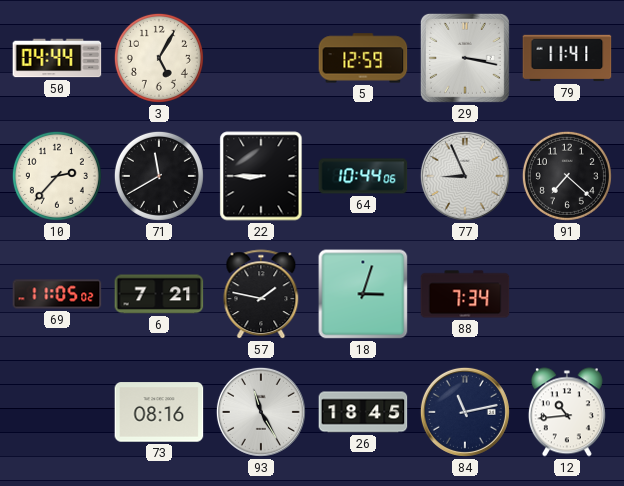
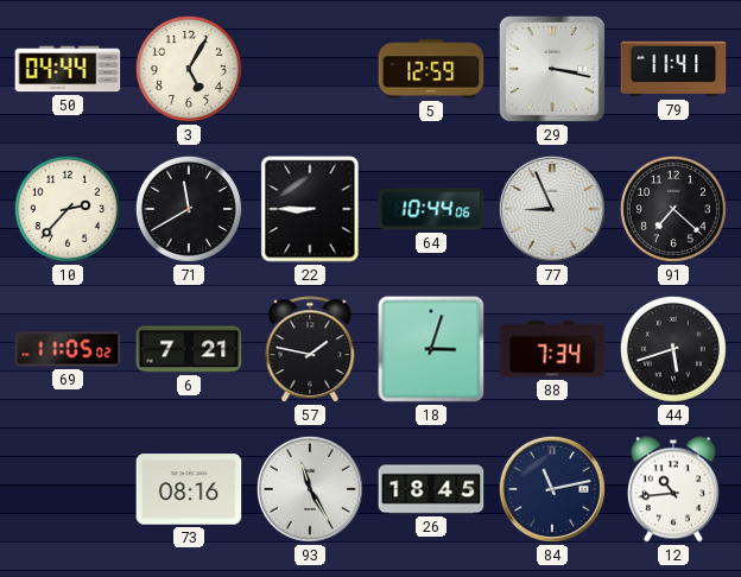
44: none -> 5:42
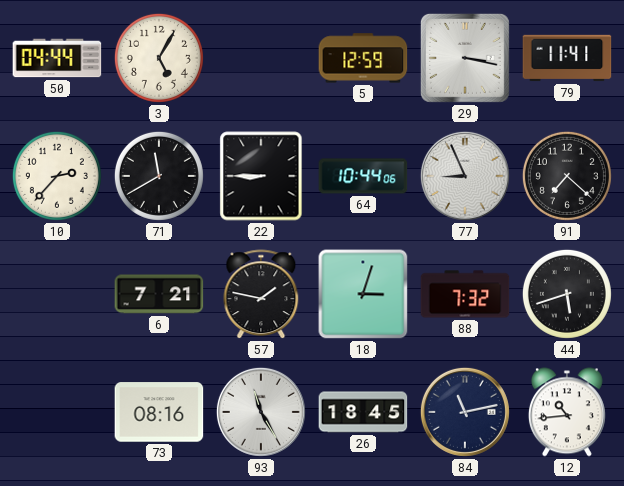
69: 11:05 -> none
88: 7:34 -> 7:32
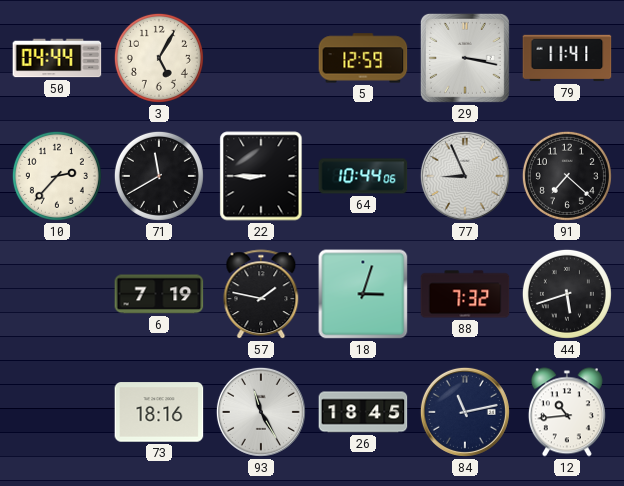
6: 7:21 -> 7:19
73: 08:16 -> 18:16
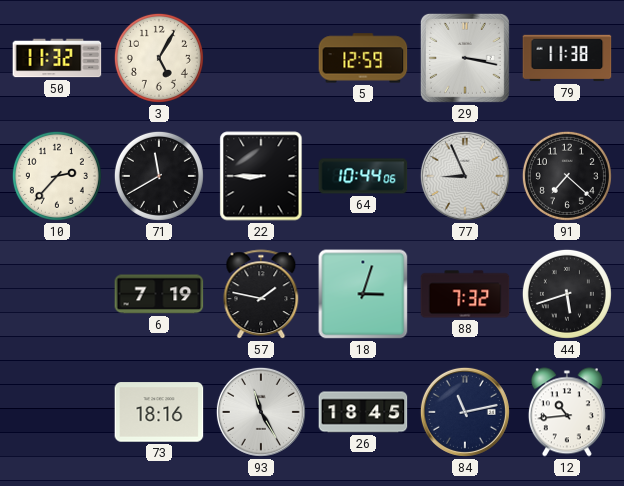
50: 04:44 -> 11:32
79: 11:41 -> 11:38
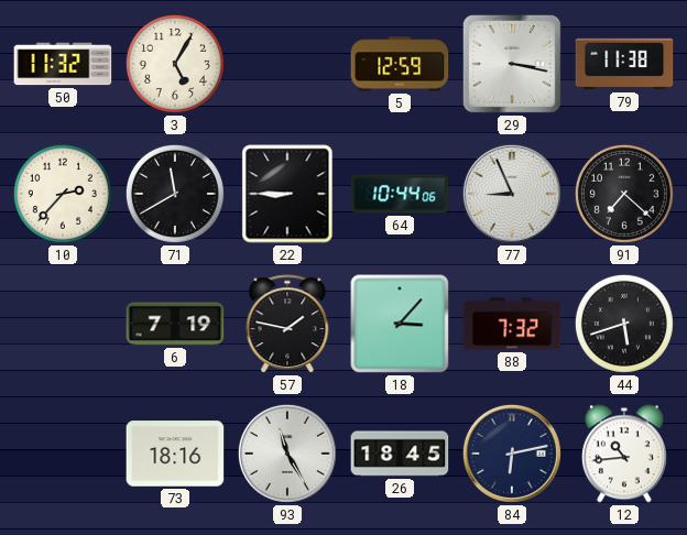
18: 3:03 -> 3:07
84: 11:13 -> 6:13
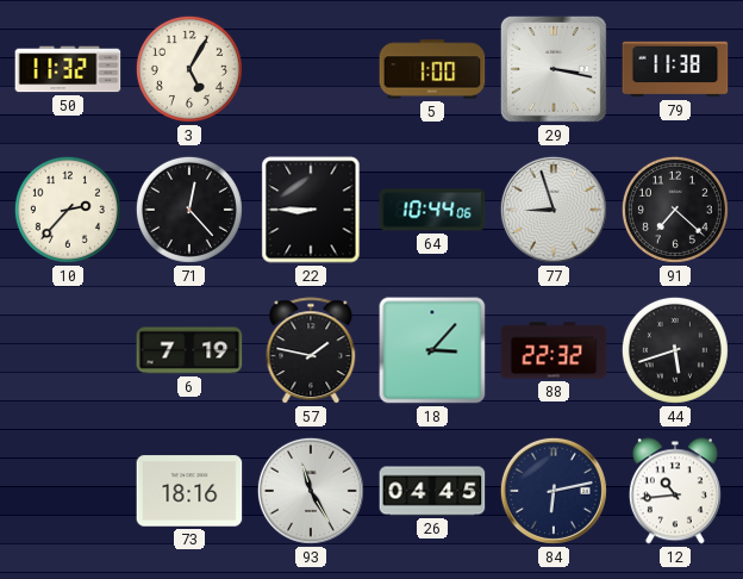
5: 12:59 -> 1:00
71: 11:40 -> 12:23
77: 8:56 -> 8:57
88: 7:32 -> 22:32
26: 18:45 -> 04:45
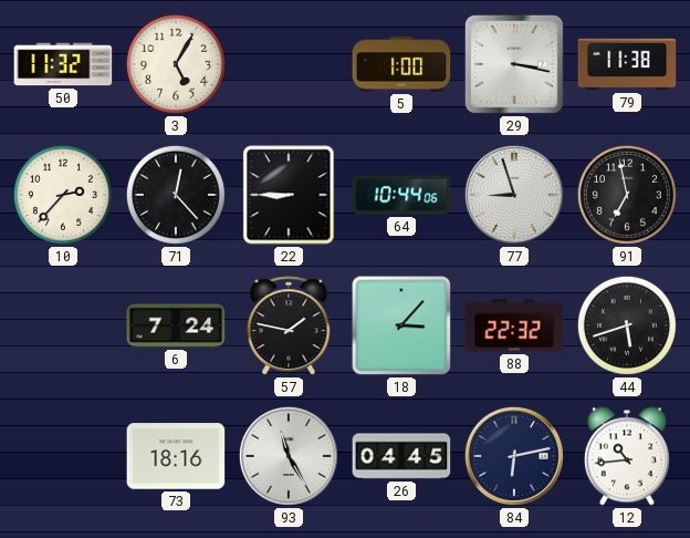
91: 7:22 -> 6:58
6: 7:19 -> 7:24
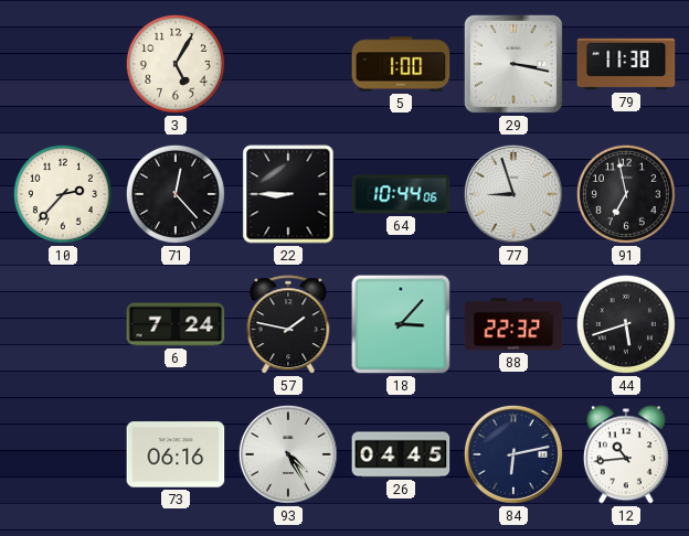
50: 11:32 -> none
73: 18:16 -> 06:16
93: 11:25 -> 4:25
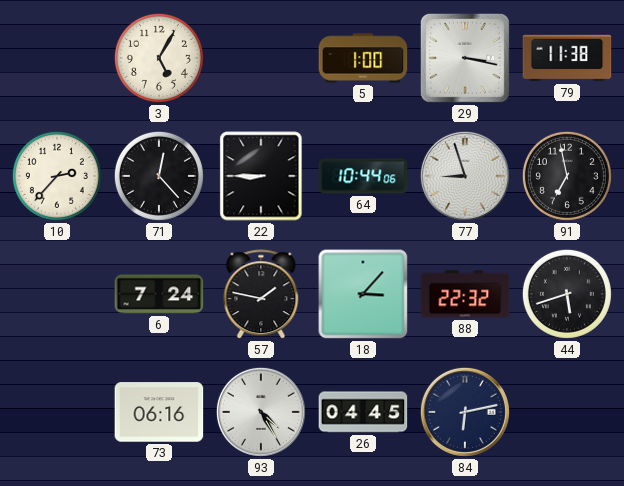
12: 10:44 -> none
